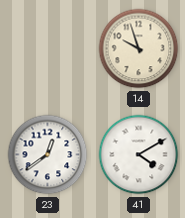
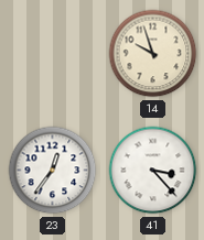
23: 12:39 -> 12:36
41: 4:10 -> 3:23
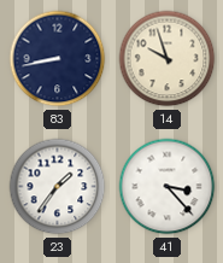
83: none -> 8:43
23: 12:36 -> 1:36
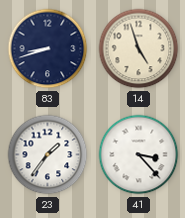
83: 8:43 -> 8:42
14: 9:57 -> 4:57
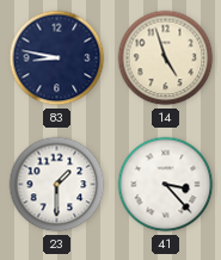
83: 8:42 -> 8:47
23: 1:36 -> 1:30
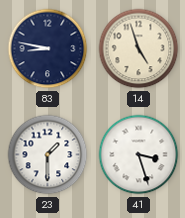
41: 3:23 -> 3:27
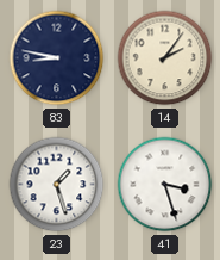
14: 4:57 -> 2:06
23: 1:30 -> 1:27
